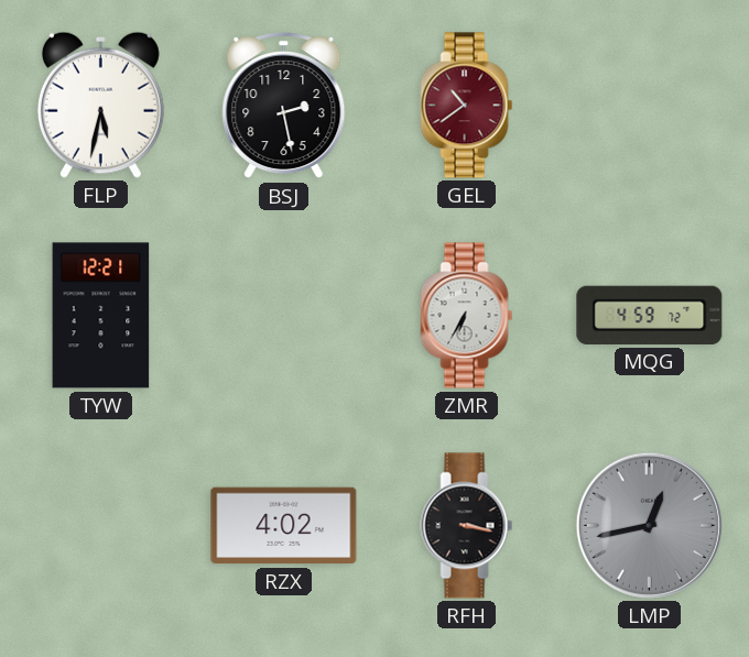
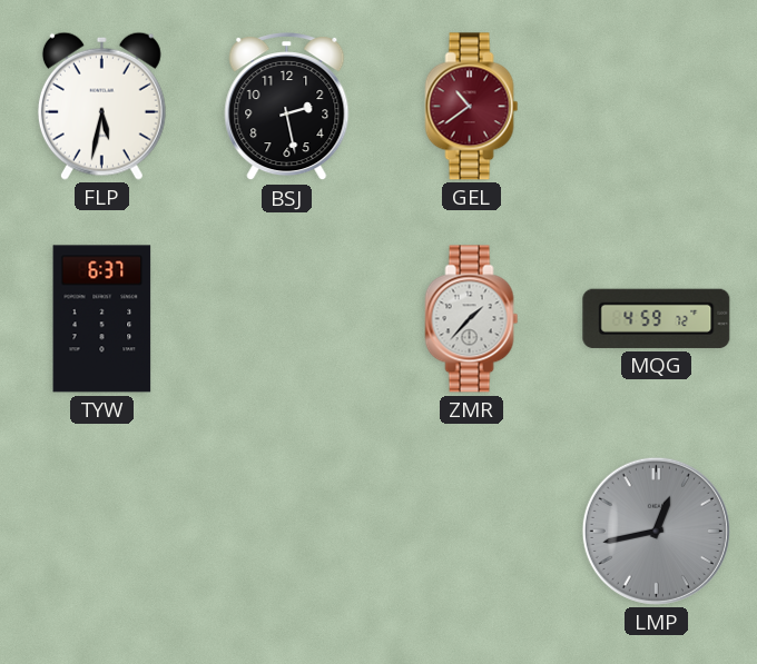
TYW: 12:21 -> 6:37
ZMR: 6:35 -> 1:37
RZX: 4:02 -> none
RFH: 3:17 -> none
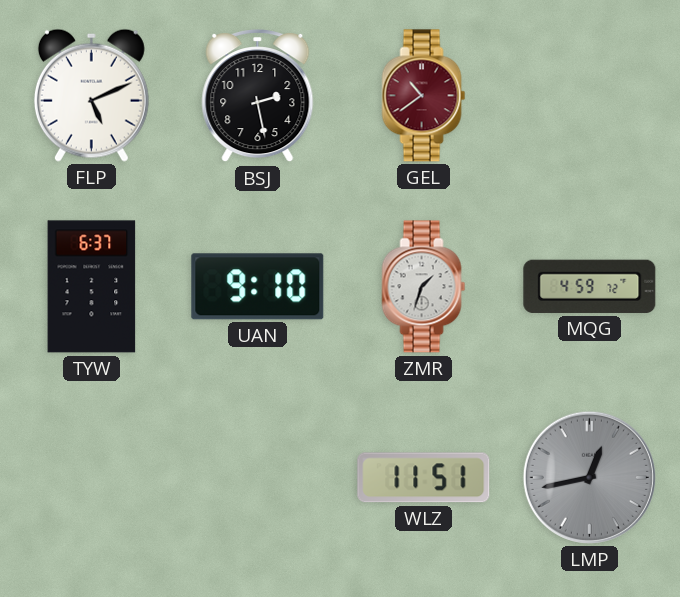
FLP: 5:32 -> 5:11
UAN: none -> 9:10
ZMR: 1:37 -> 1:33
WLZ: none -> 11:51
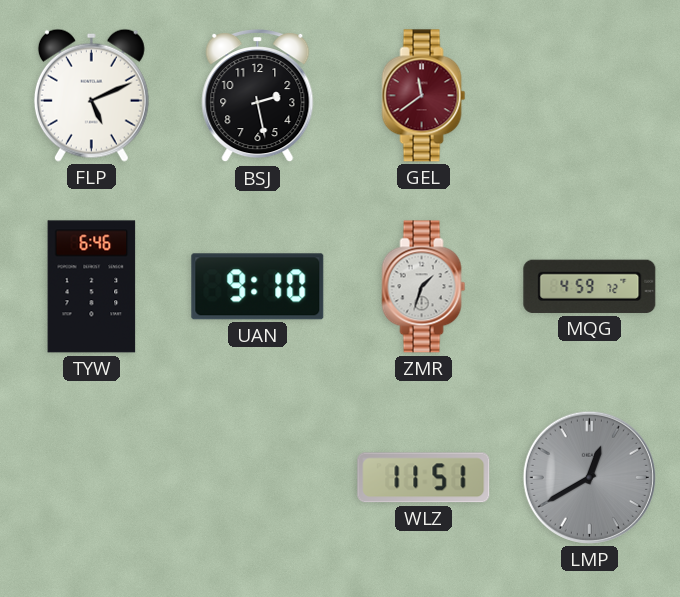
GEL: 10:39 -> 11:39
TYW: 6:37 -> 6:46
LMP: 12:43 -> 12:40
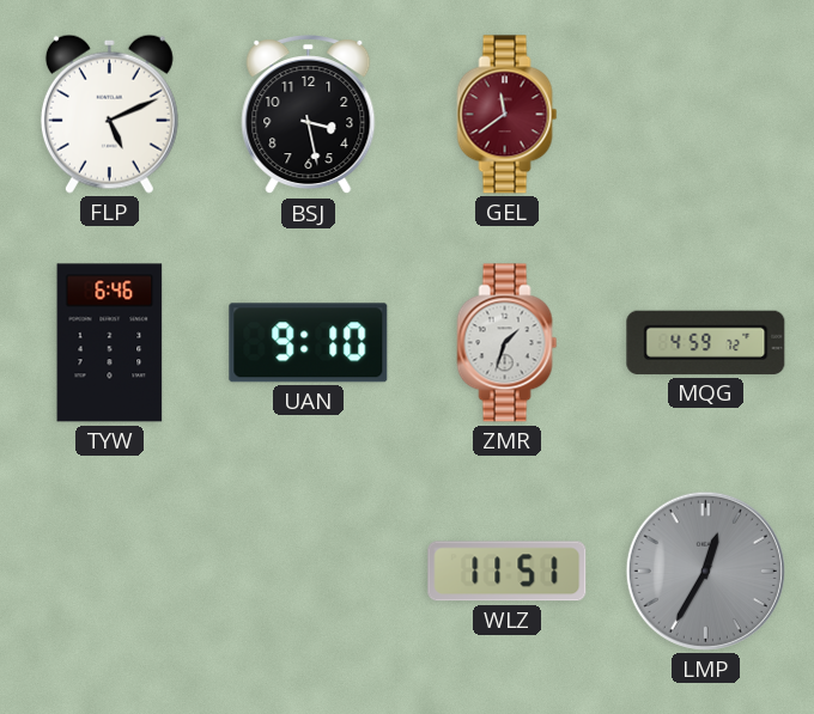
BSJ: 2:28 -> 3:28
LMP: 12:40 -> 12:35
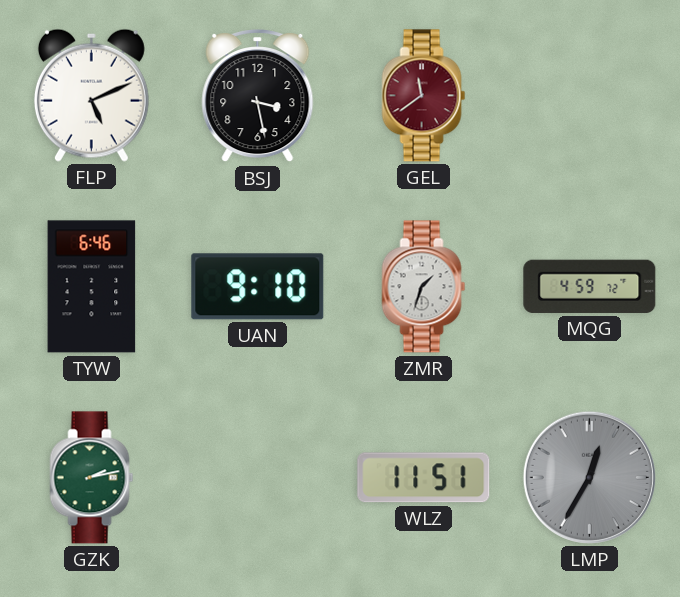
GZK: none -> 2:13
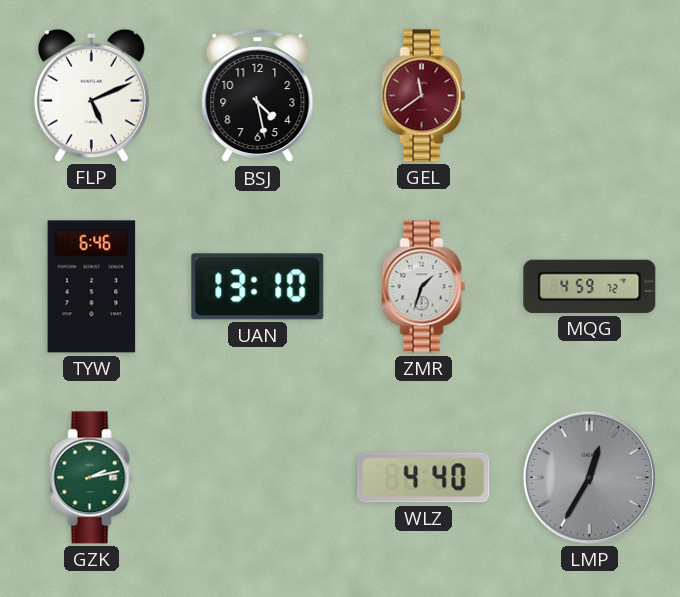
BSJ: 3:28 -> 4:28
UAN: 9:10 -> 13:10
WLZ: 11:51 -> 4:40
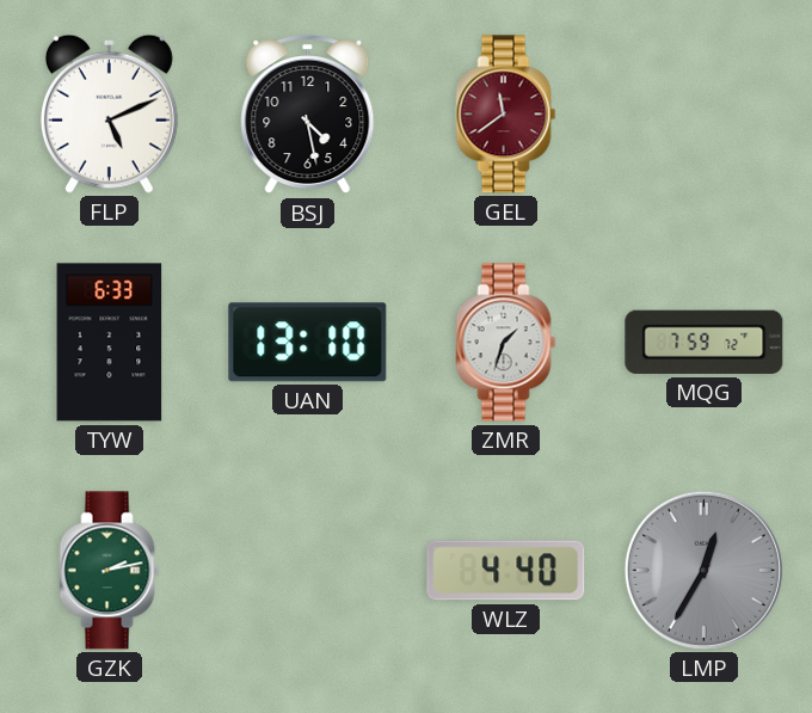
TYW: 6:46 -> 6:33
MQG: 4:59 -> 7:59
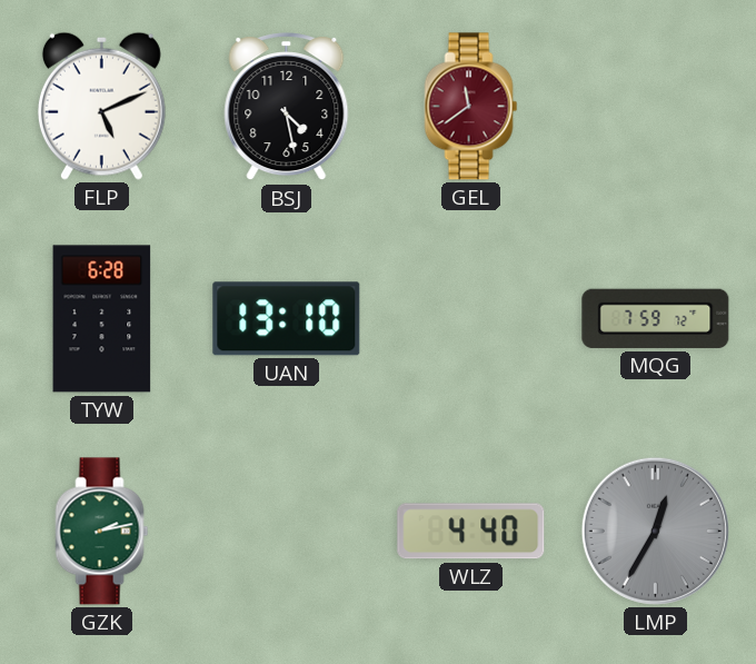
TYW: 6:33 -> 6:28
ZMR: 1:33 -> none
